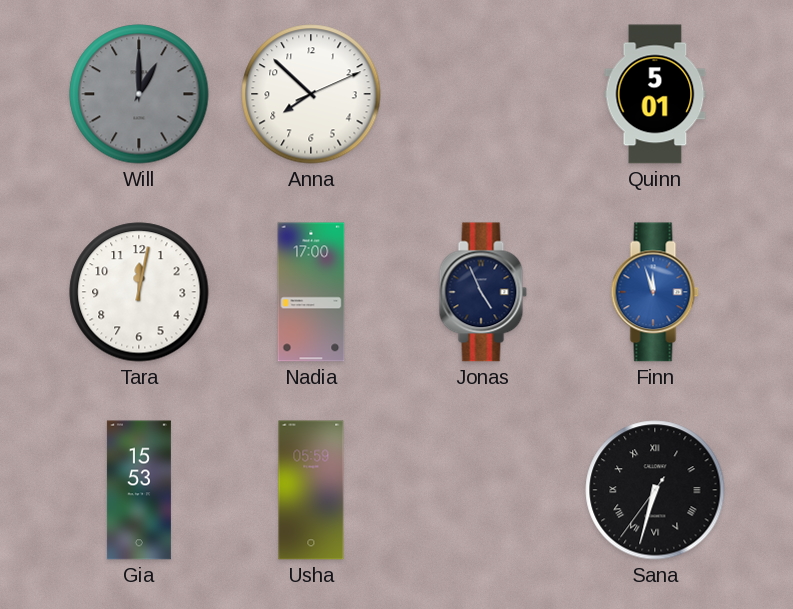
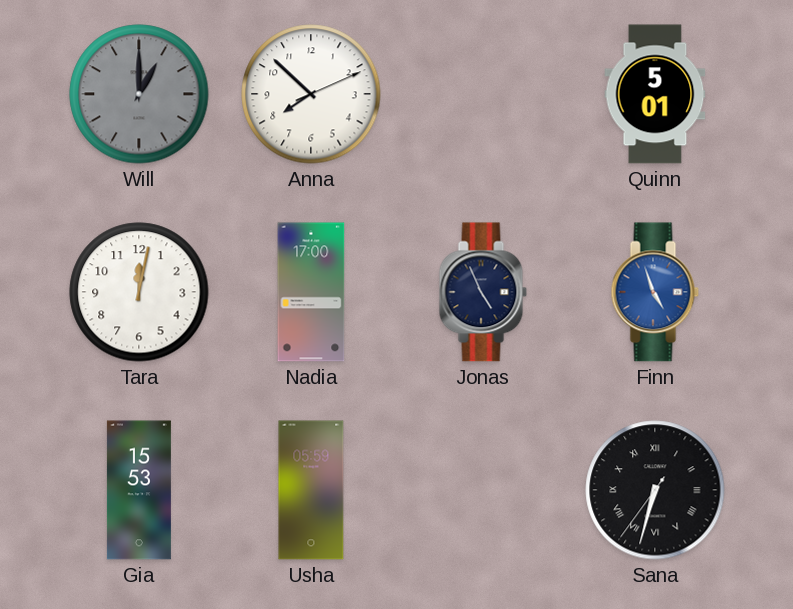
Finn: 11:57 -> 4:57
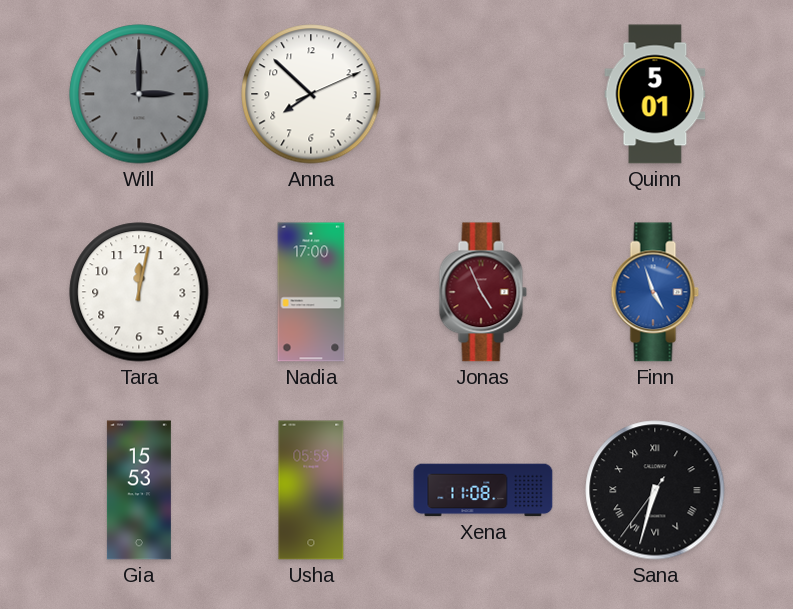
Will: 1:00 -> 3:00
Jonas dial: navy -> burgundy
Xena: none -> 11:08
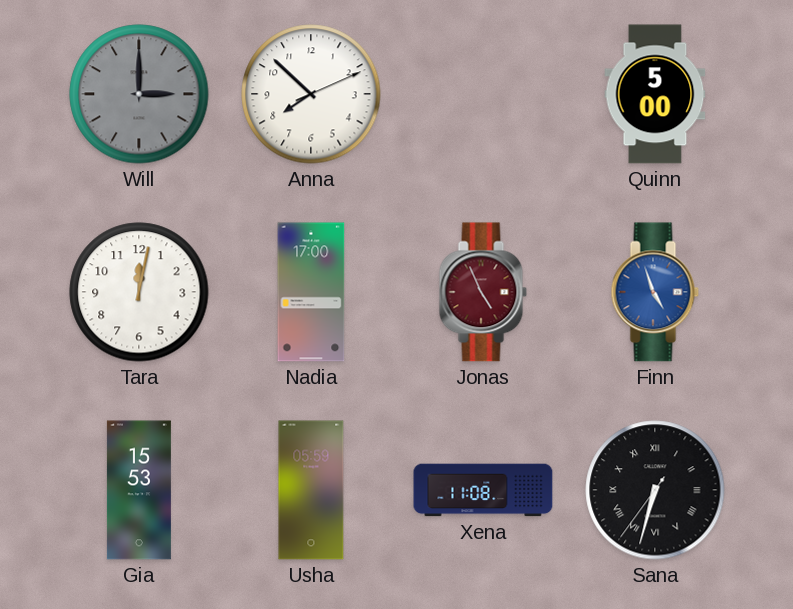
Quinn: 5:01 -> 5:00
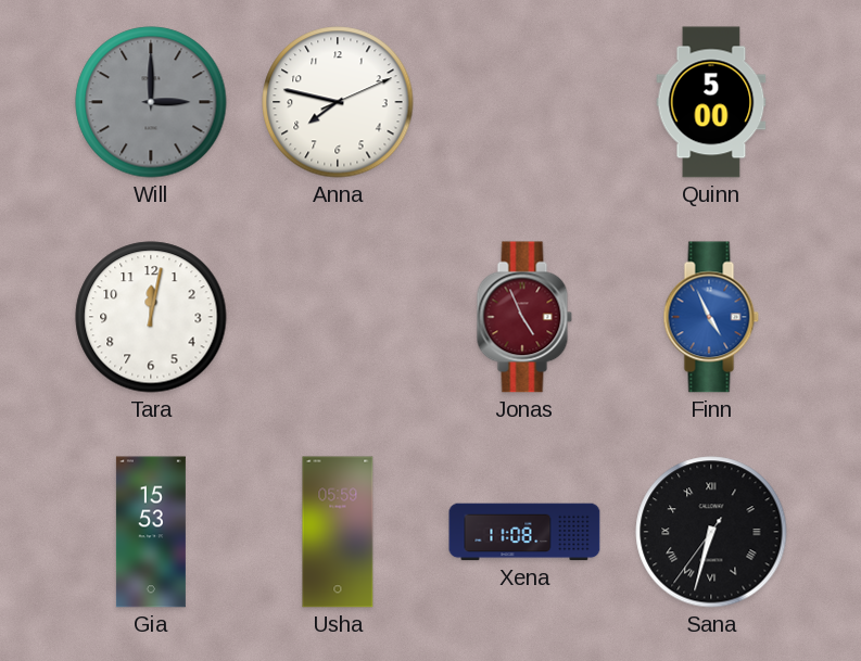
Anna: 7:52 -> 7:47
Nadia: 17:00 -> none
Finn: 4:57 -> 4:56
